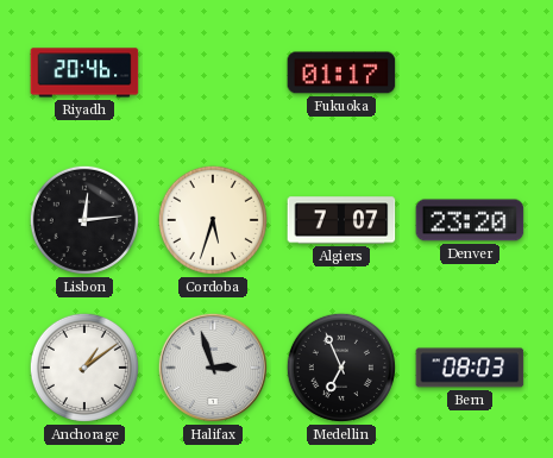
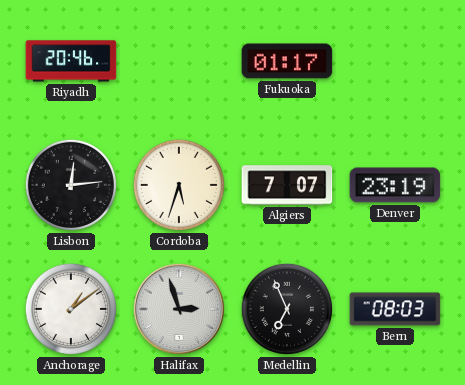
Denver: 23:20 -> 23:19
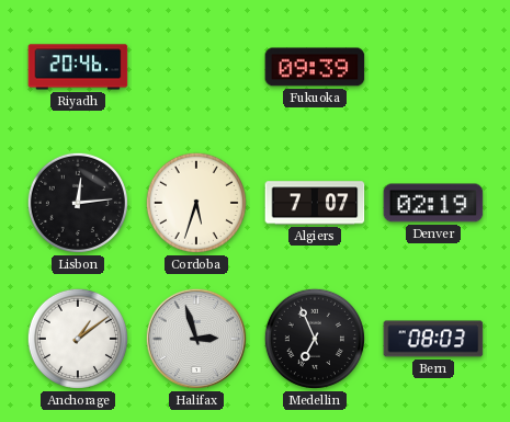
Fukuoka: 01:17 -> 09:39
Denver: 23:19 -> 02:19
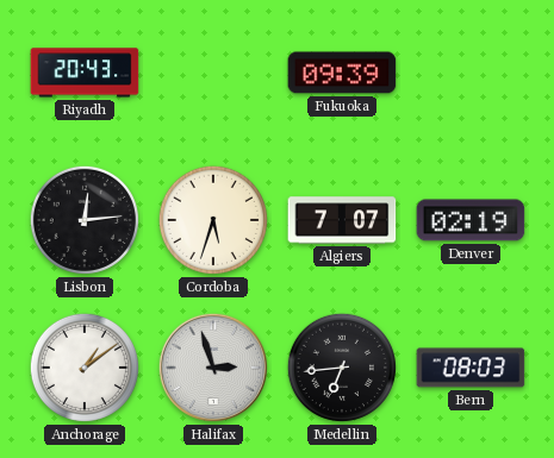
Riyadh: 20:46 -> 20:43
Medellin: 6:56 -> 6:44
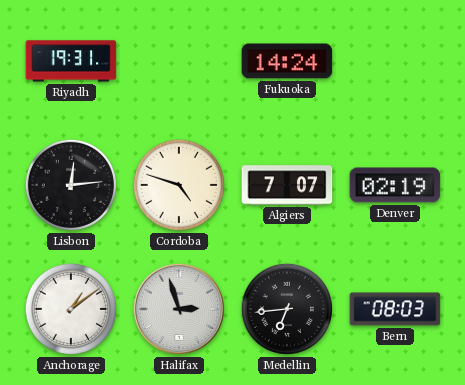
Riyadh: 20:43 -> 19:31
Fukuoka: 09:39 -> 14:24
Cordoba: 5:33 -> 4:48
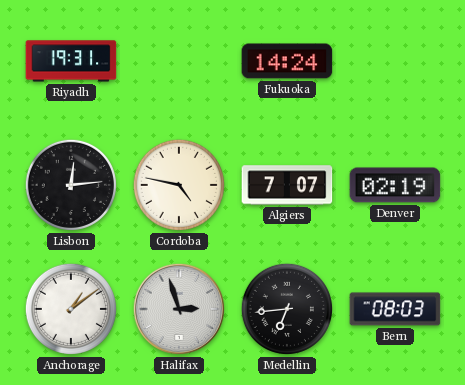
Cordoba: 4:48 -> 4:47
